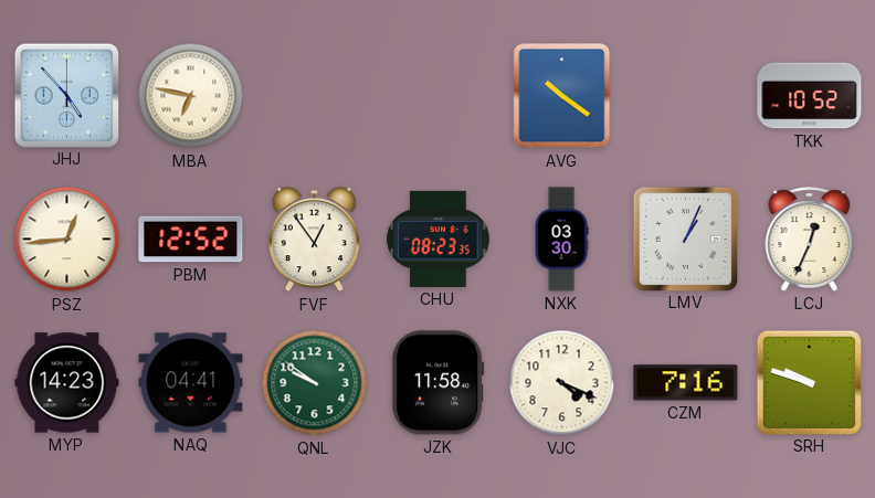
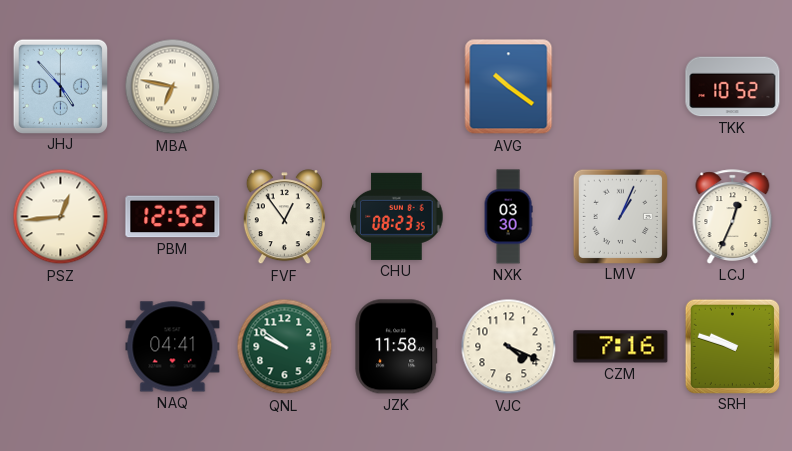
MYP: 14:23 -> none
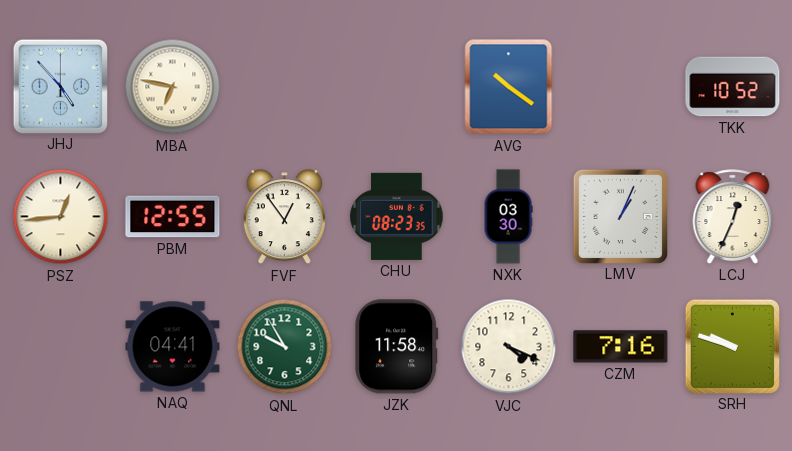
PBM: 12:52 -> 12:55
QNL: 9:51 -> 9:55
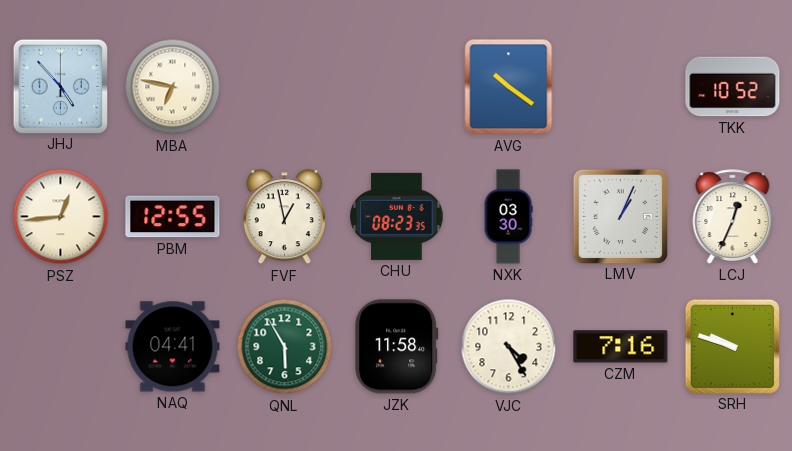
FVF: 12:54 -> 12:58
QNL: 9:55 -> 5:55
VJC: 4:19 -> 4:25
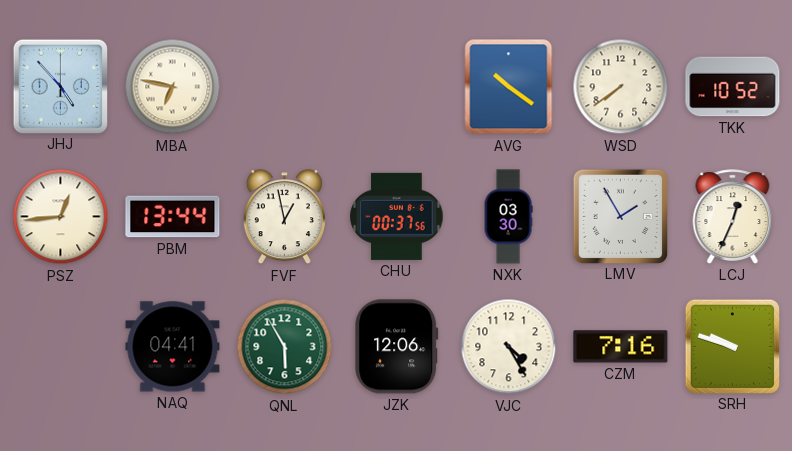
WSD: none -> 7:39
PBM: 12:55 -> 13:44
CHU: 08:23 -> 00:37
LMV: 1:04 -> 1:55
JZK: 11:58 -> 12:06
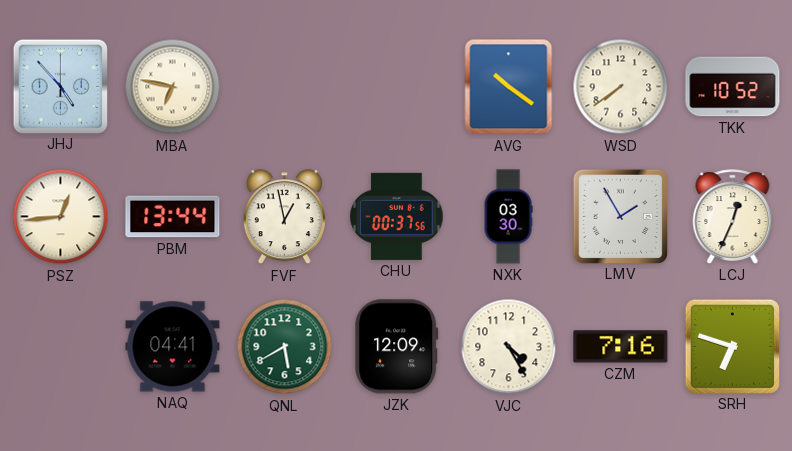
QNL: 5:55 -> 5:40
JZK: 12:06 -> 12:09
SRH: 9:48 -> 6:48
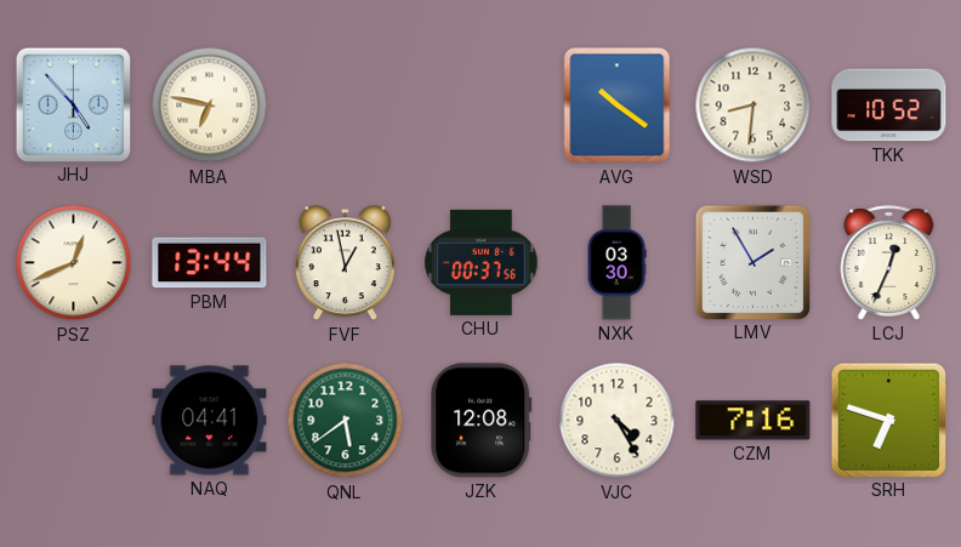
WSD: 7:39 -> 8:31
PSZ: 12:44 -> 12:41
QNL: 5:40 -> 5:39
JZK: 12:09 -> 12:08
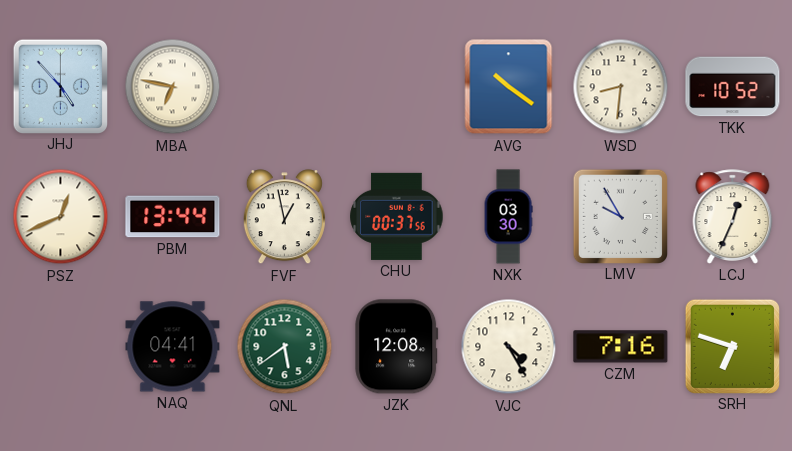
LMV: 1:55 -> 9:55
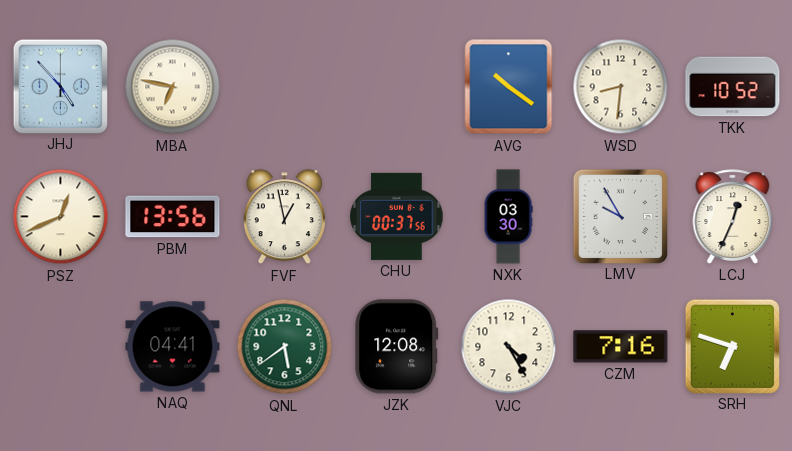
PBM: 13:44 -> 13:56
